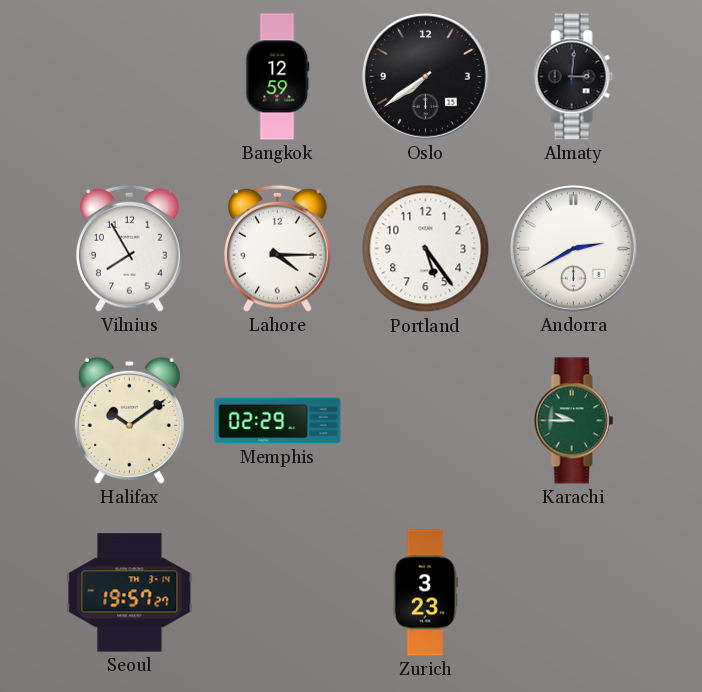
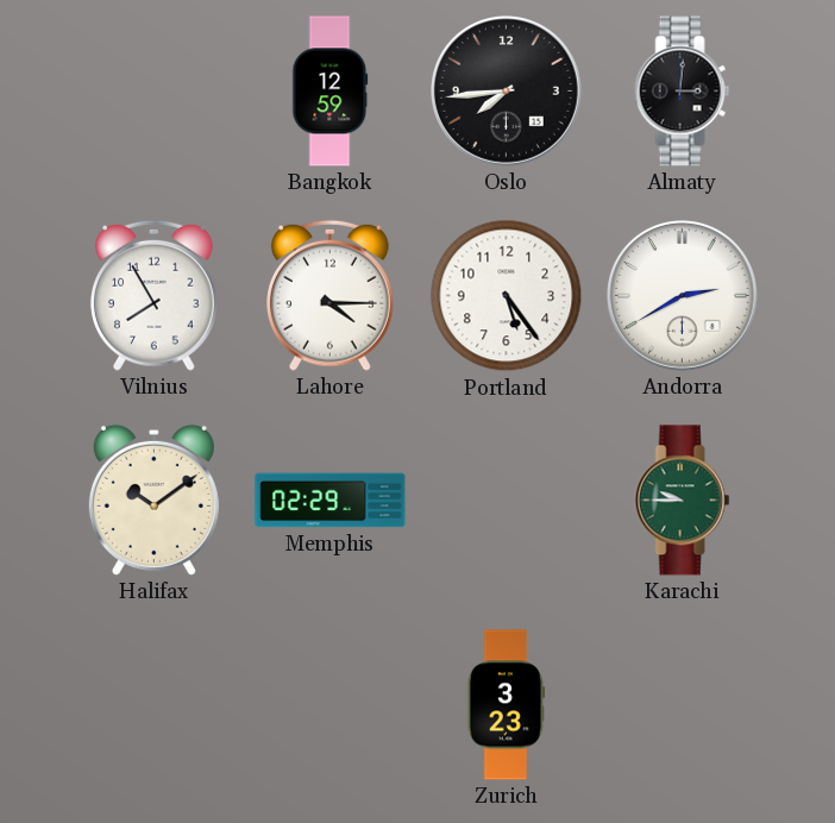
Oslo: 7:39 -> 7:44
Seoul: 19:57 -> none
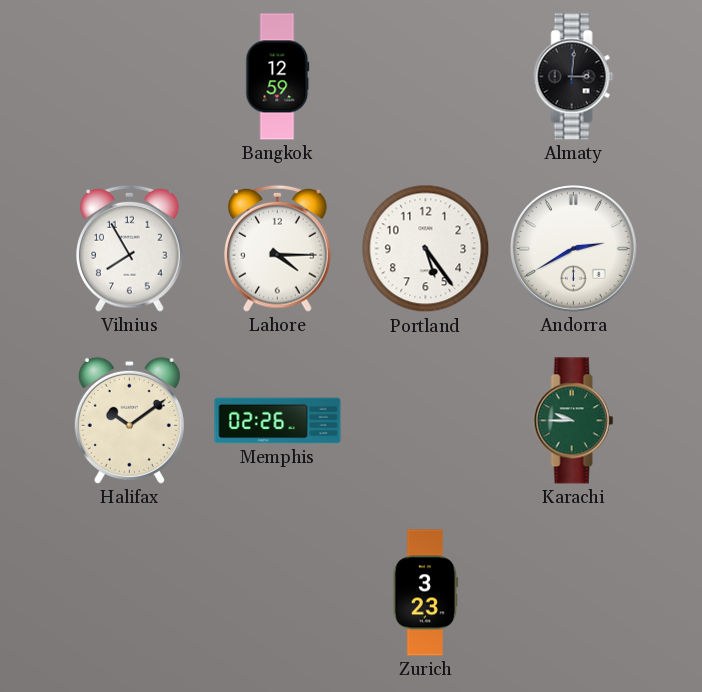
Oslo: 7:44 -> none
Memphis: 02:29 -> 02:26
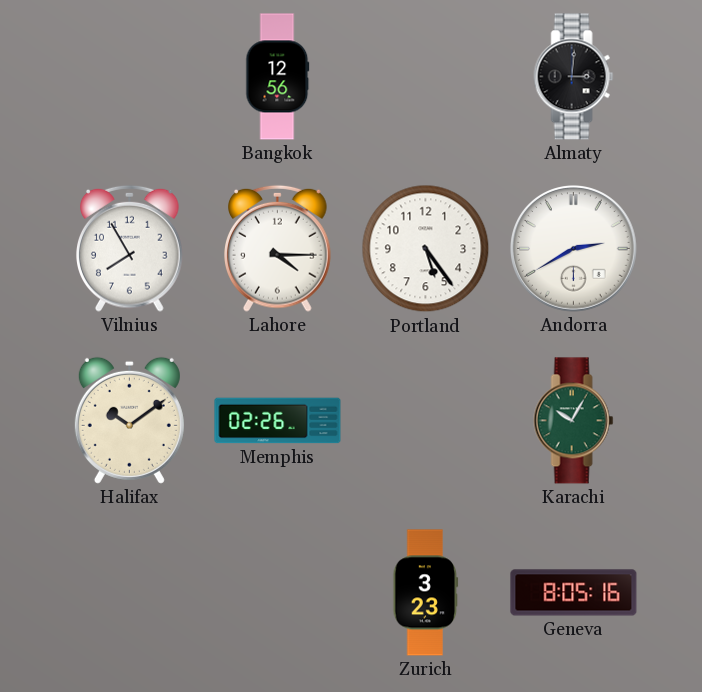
Bangkok: 12:59 -> 12:56
Karachi: 9:45 -> 10:05
Geneva: none -> 8:05
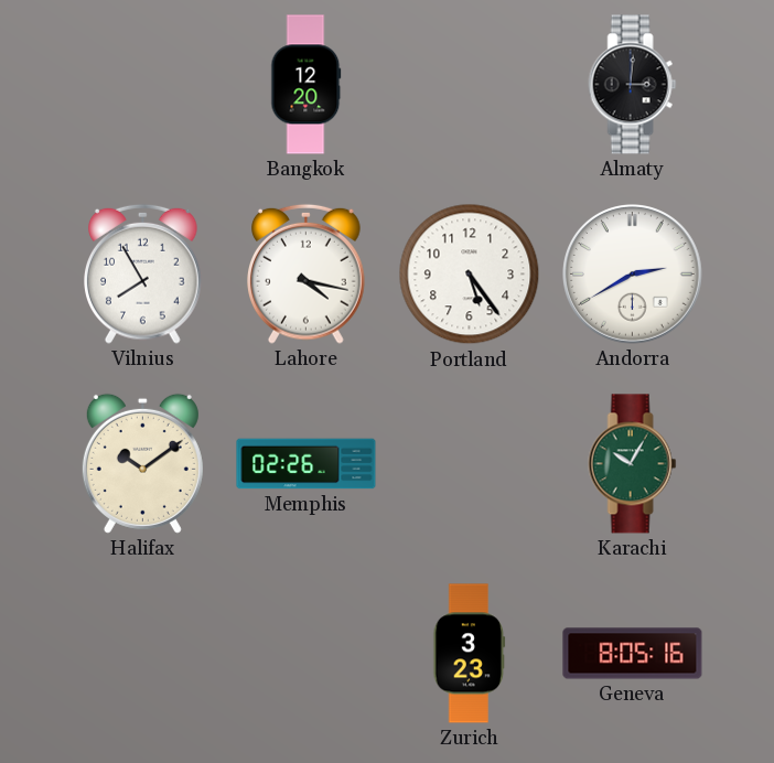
Bangkok: 12:56 -> 12:20
Lahore: 4:15 -> 4:17
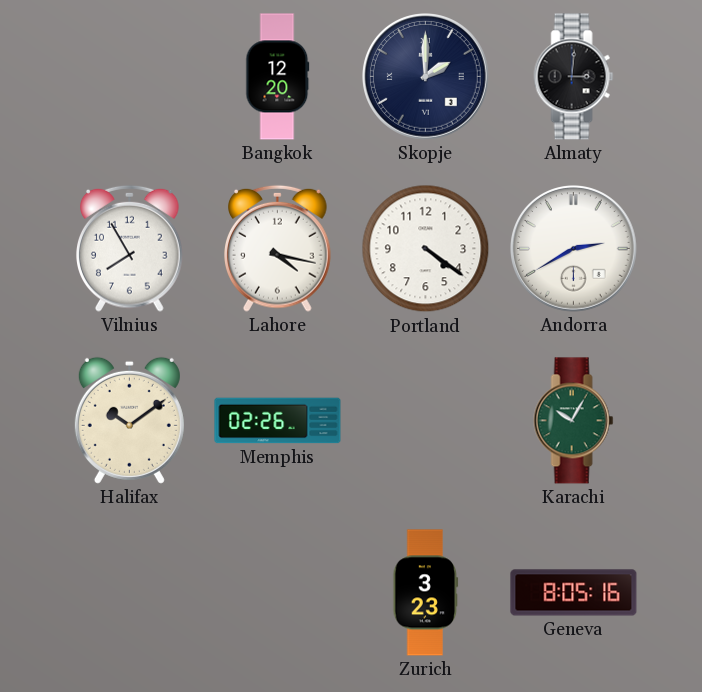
Skopje: none -> 2:00
Portland: 5:24 -> 4:21
